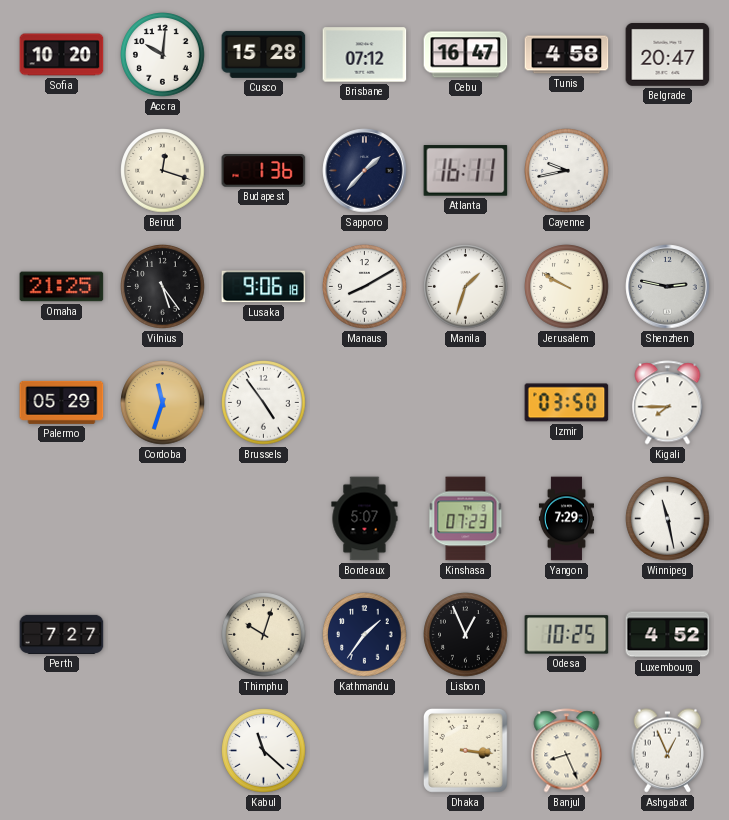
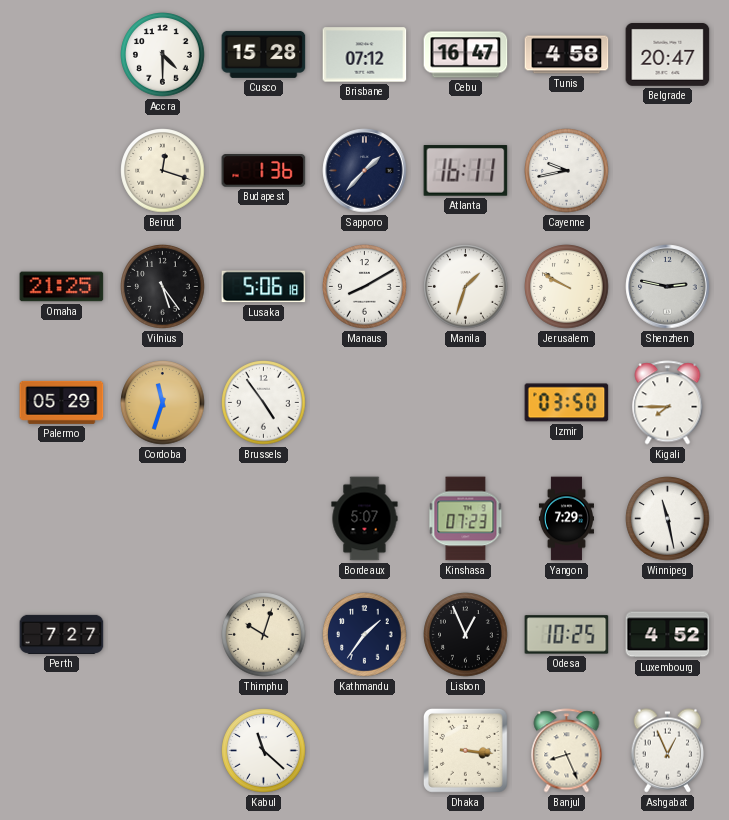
Sofia: 10:20 -> none
Accra: 10:01 -> 4:30
Lusaka: 9:06 -> 5:06
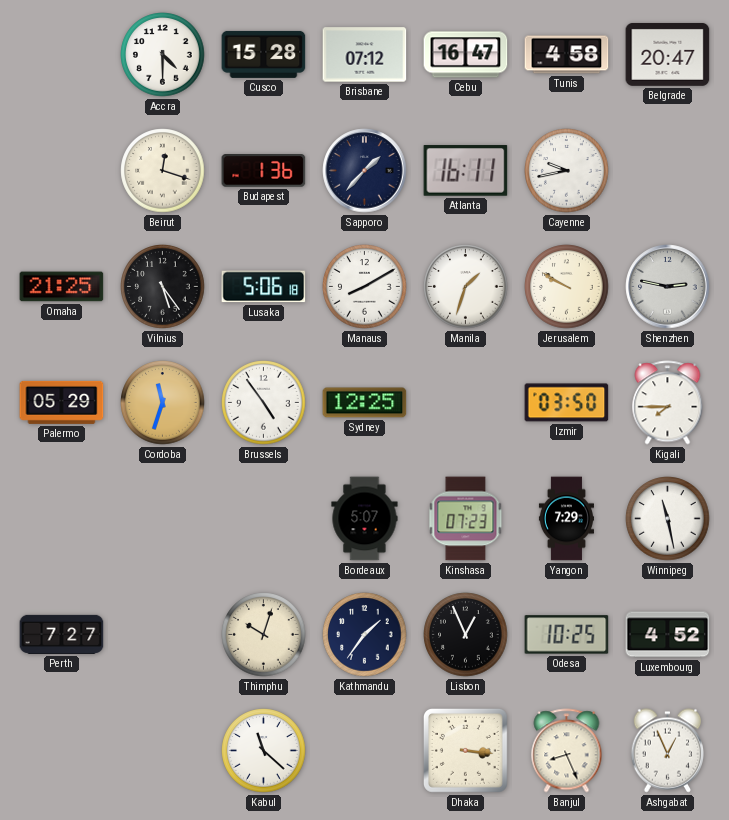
Sydney: none -> 12:25
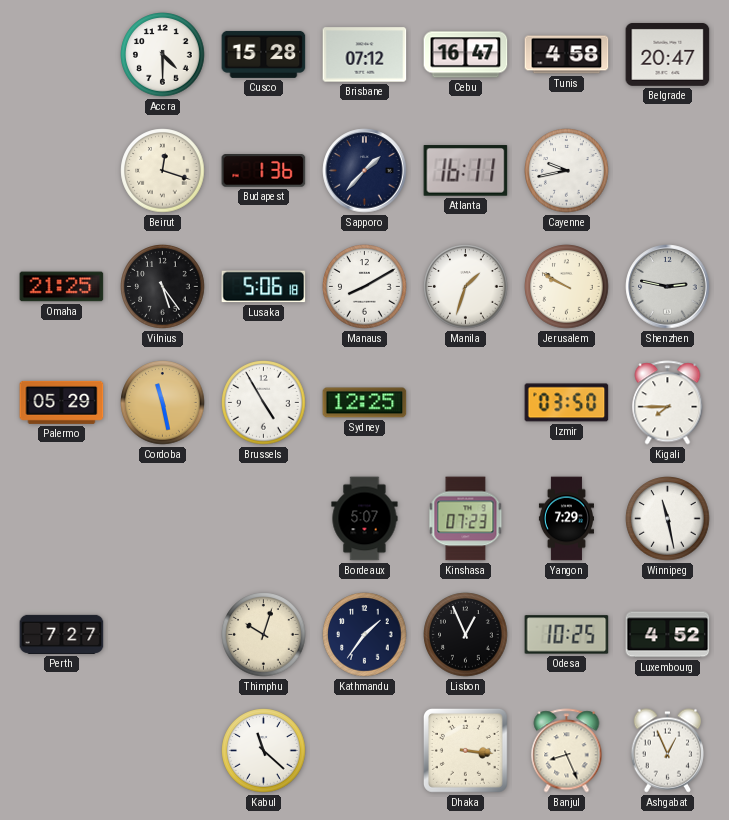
Cordoba: 11:33 -> 11:28
Brussels: 4:54 -> 4:55
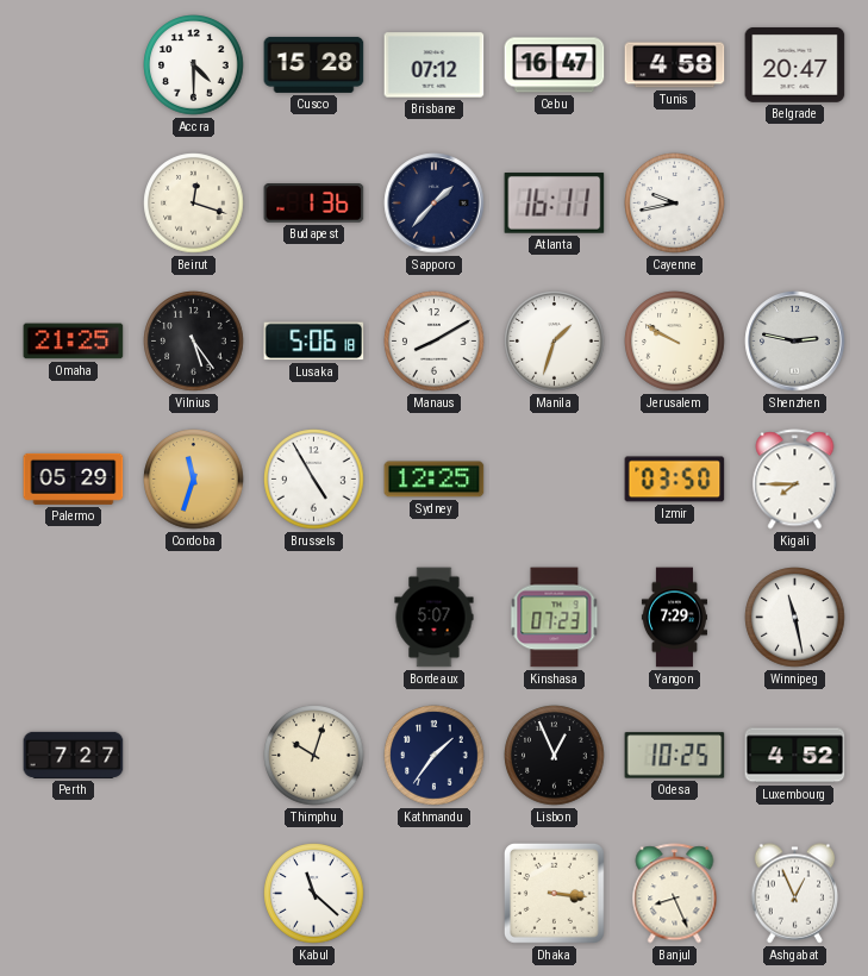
Cordoba: 11:28 -> 11:33
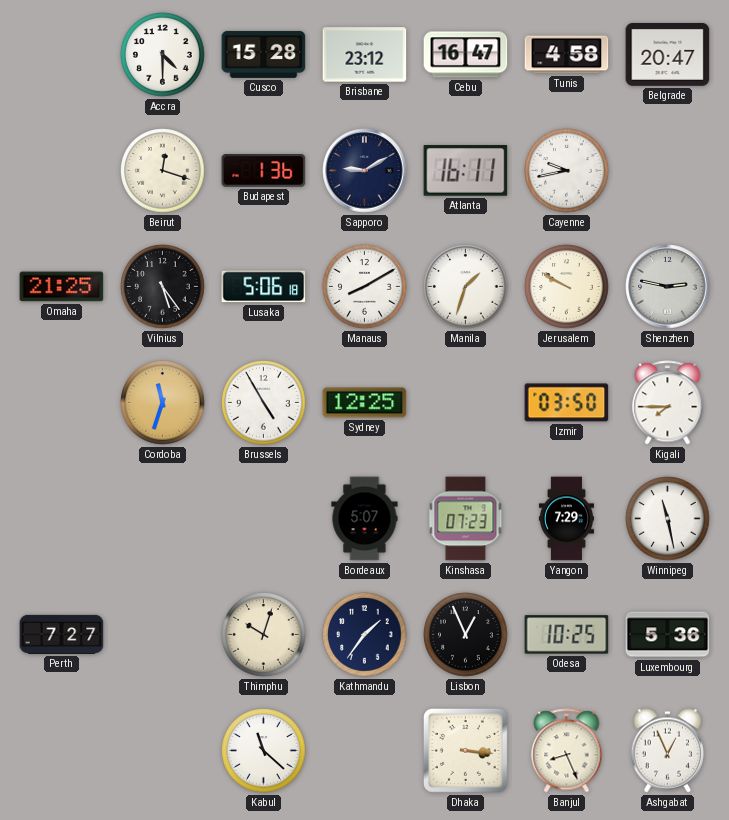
Brisbane: 07:12 -> 23:12
Sapporo: 1:37 -> 9:10
Palermo: 05:29 -> none
Luxembourg: 4:52 -> 5:36
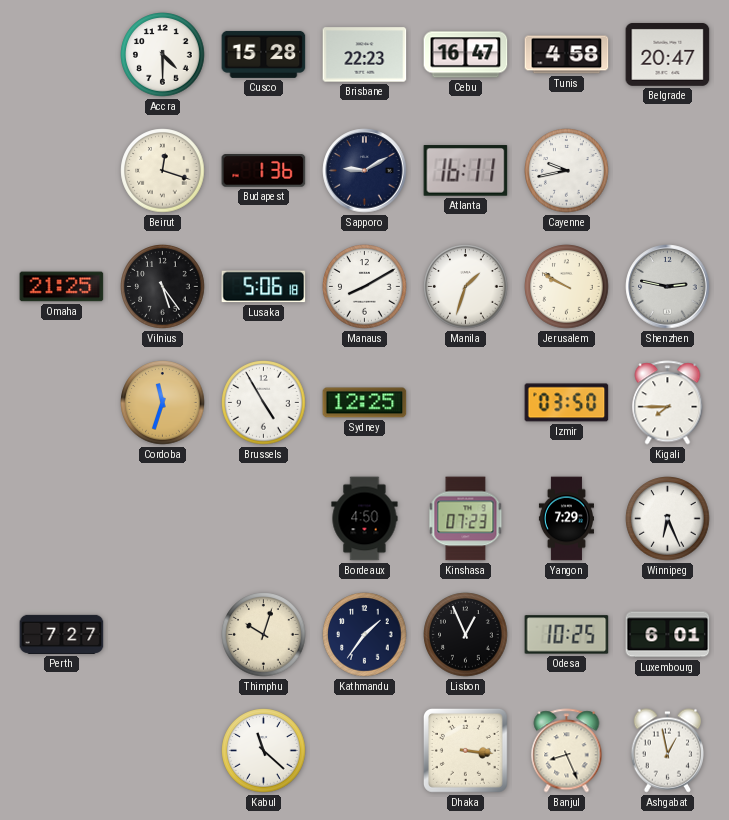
Brisbane: 23:12 -> 22:23
Bordeaux: 5:07 -> 4:50
Winnipeg: 11:28 -> 6:26
Luxembourg: 5:36 -> 6:01
Ashgabat: 12:56 -> 12:58
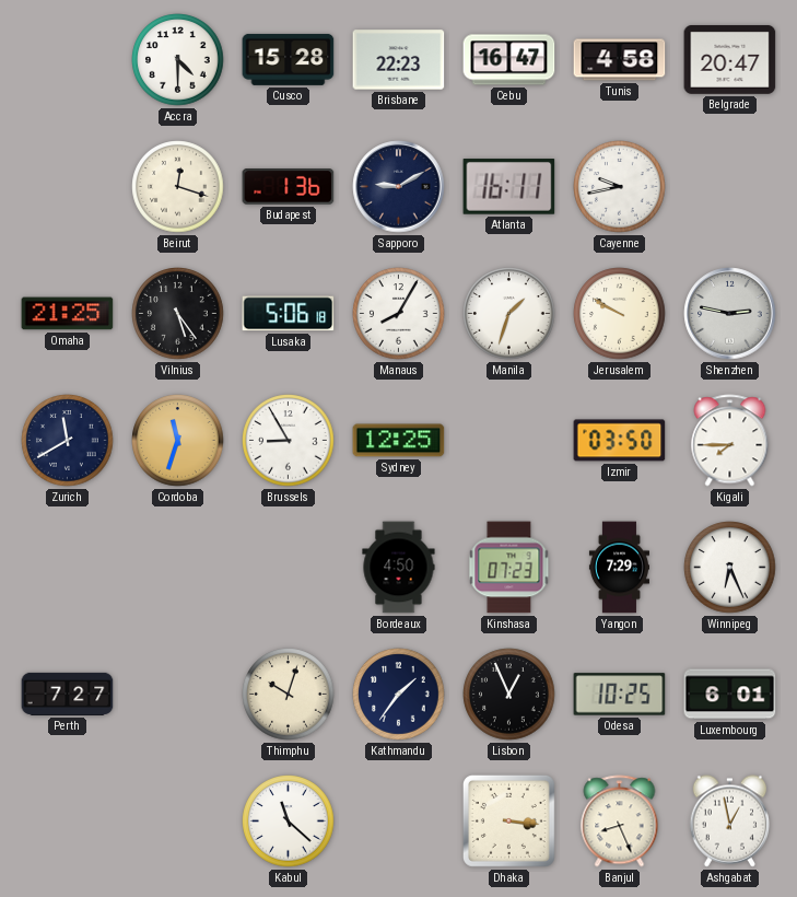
Manaus: 8:10 -> 8:05
Zurich: none -> 11:40
Brussels: 4:55 -> 8:55
